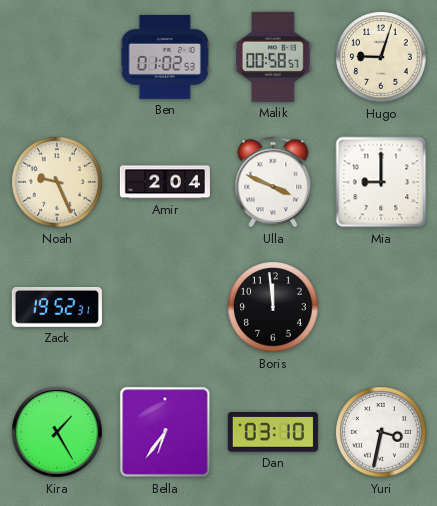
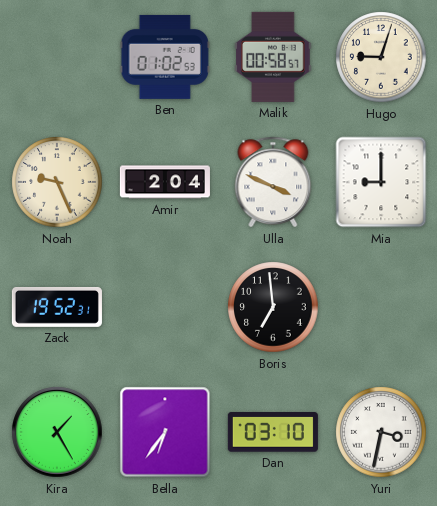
Boris: 11:59 -> 6:59
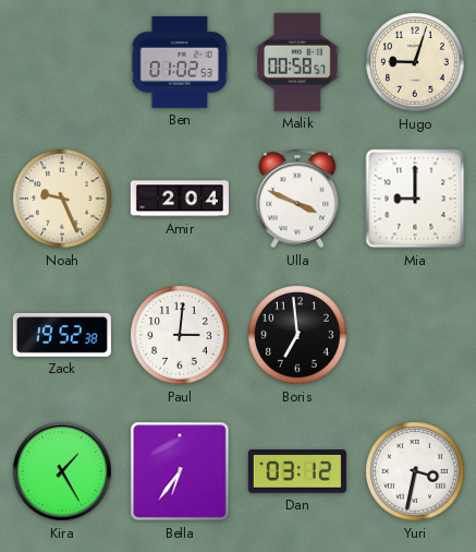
Zack: 19:52:31 -> 19:52:38
Paul: none -> 3:01
Dan: 03:10 -> 03:12
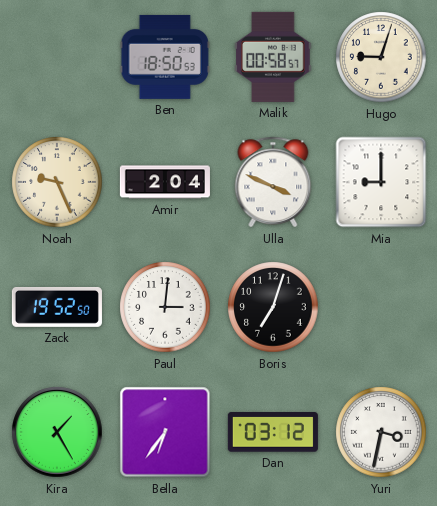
Ben: 01:02 -> 18:50
Zack: 19:52:38 -> 19:52:50
Boris: 6:59 -> 7:03
